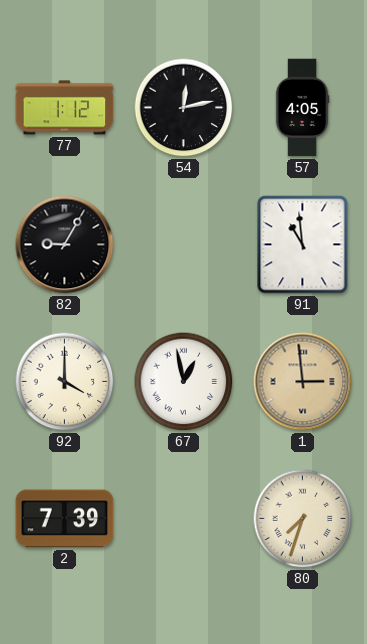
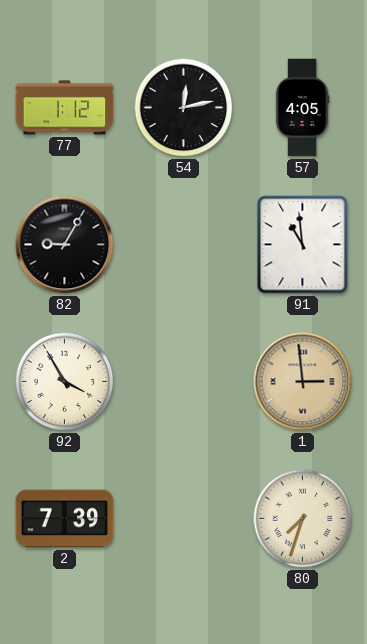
92: 4:00 -> 3:55
67: 12:58 -> none
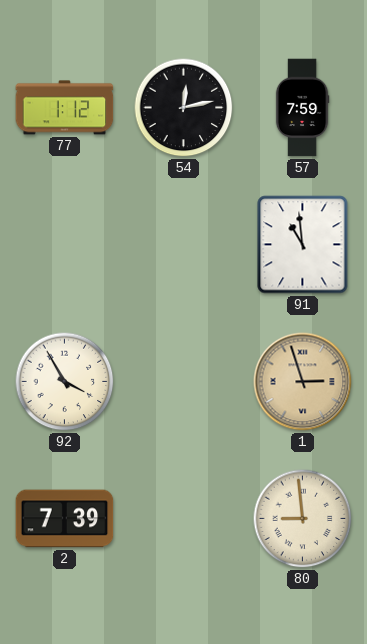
57: 4:05 -> 7:59
82: 9:05 -> none
1: 2:59 -> 2:57
80: 7:33 -> 8:59
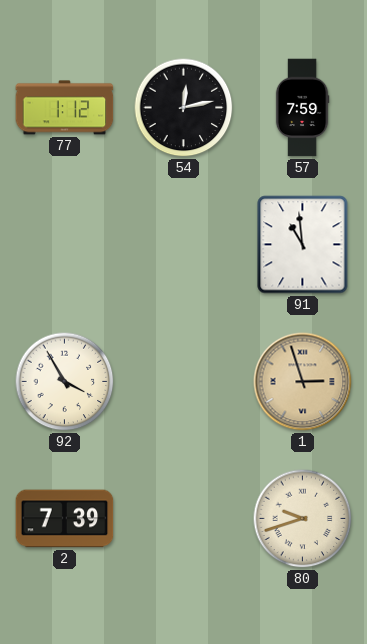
80: 8:59 -> 9:42
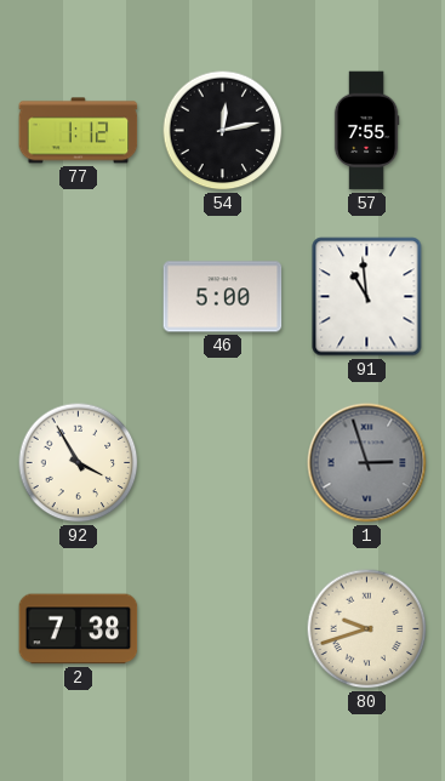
57: 7:59 -> 7:55
46: none -> 5:00
1 dial: champagne -> grey
2: 7:39 -> 7:38
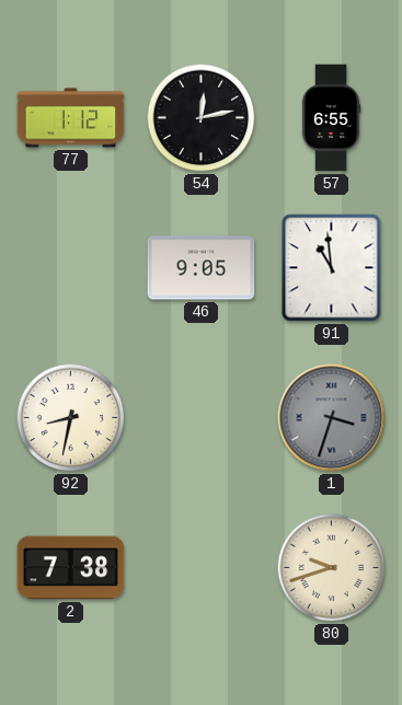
57: 7:55 -> 6:55
46: 5:00 -> 9:05
92: 3:55 -> 8:32
1: 2:57 -> 3:33
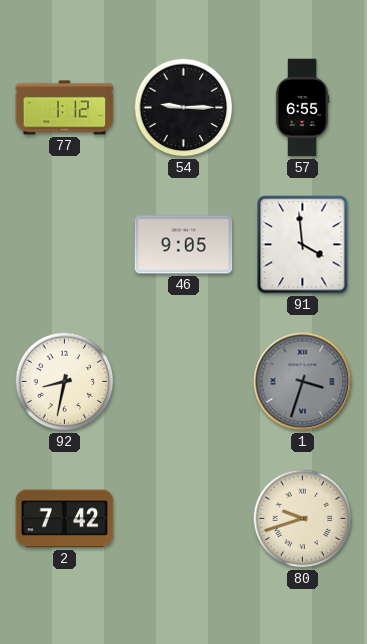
54: 12:13 -> 9:15
91: 10:59 -> 3:59
2: 7:38 -> 7:42
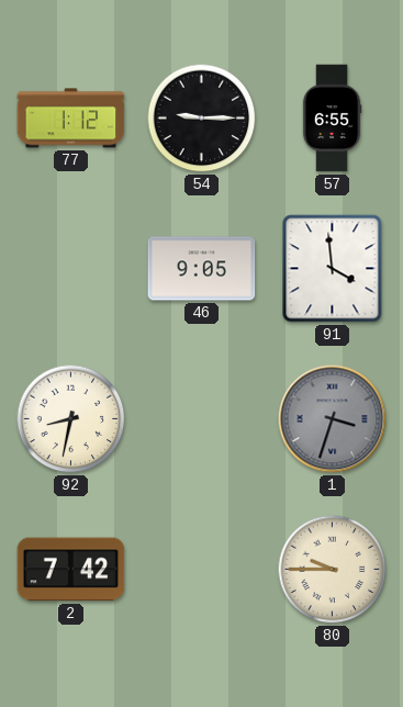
80: 9:42 -> 9:45
